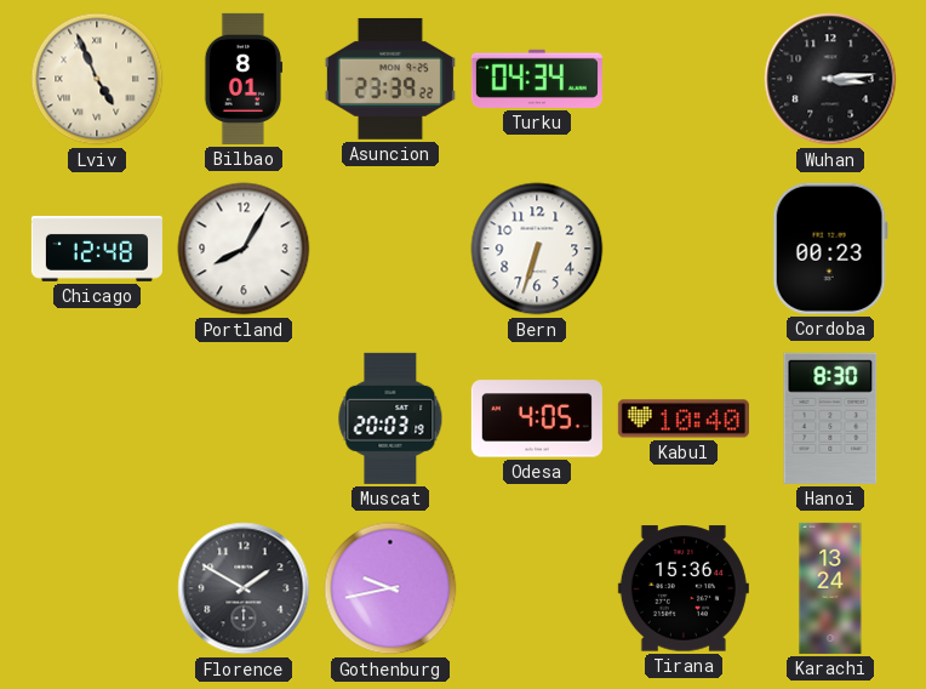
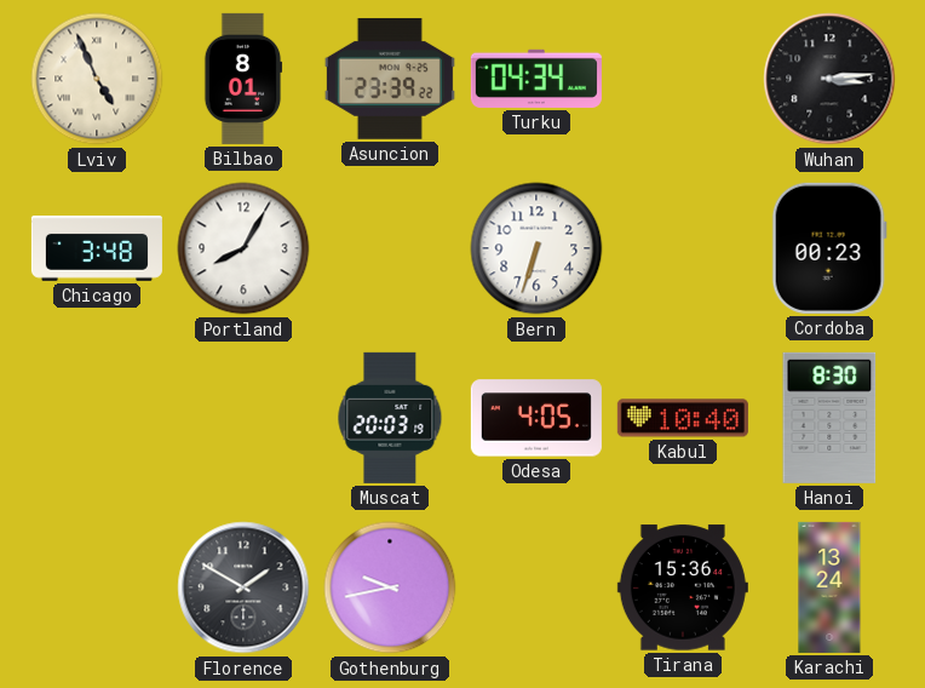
Chicago: 12:48 -> 3:48
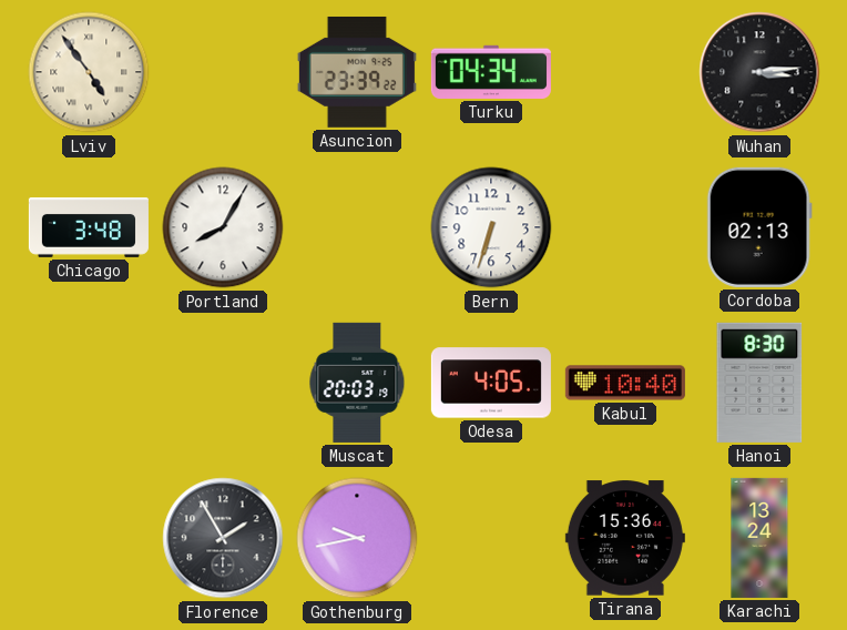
Lviv: 4:56 -> 4:54
Bilbao: 8:01 -> none
Cordoba: 00:23 -> 02:13
Florence: 1:50 -> 1:55
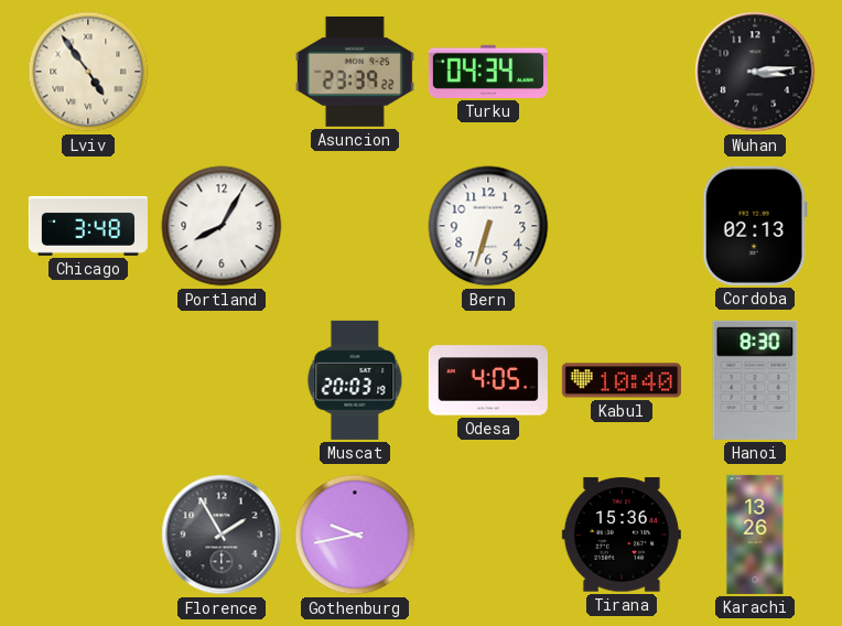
Karachi: 13:24 -> 13:26
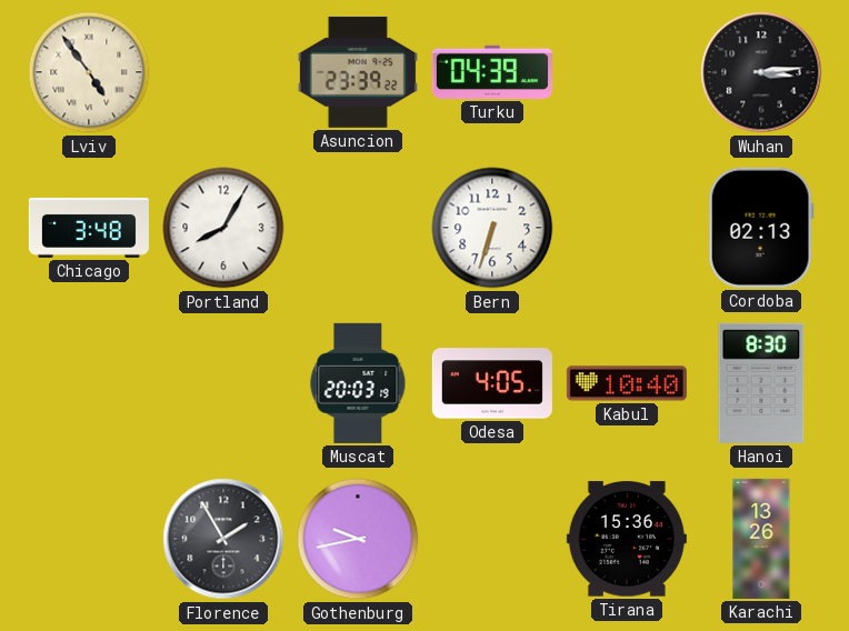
Turku: 04:34 -> 04:39
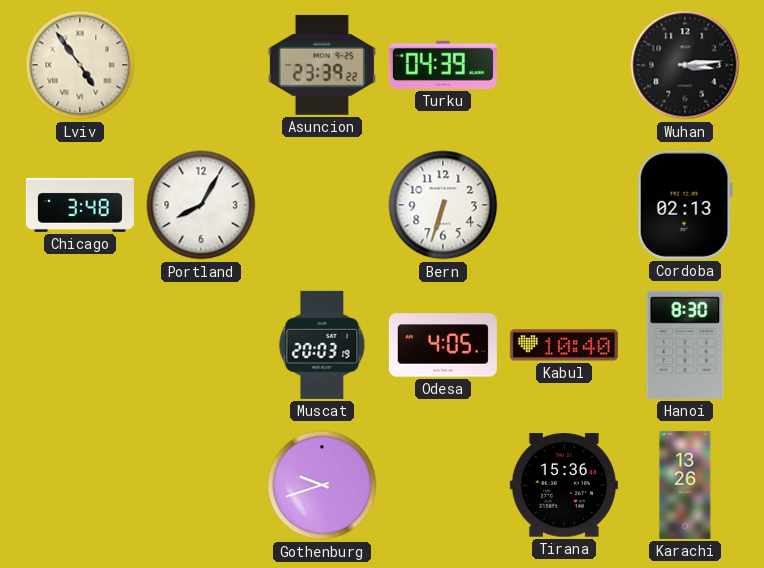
Florence: 1:55 -> none
Gothenburg: 9:43 -> 9:42
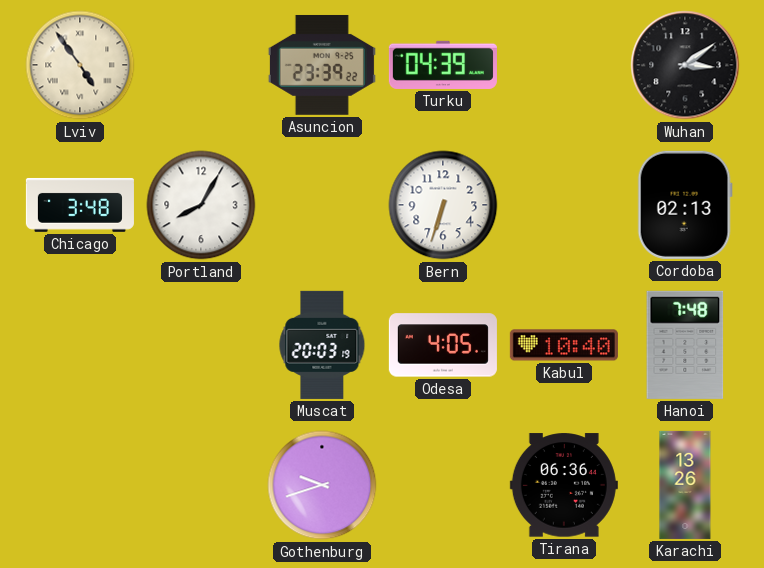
Wuhan: 3:14 -> 3:09
Hanoi: 8:30 -> 7:48
Tirana: 15:36 -> 06:36
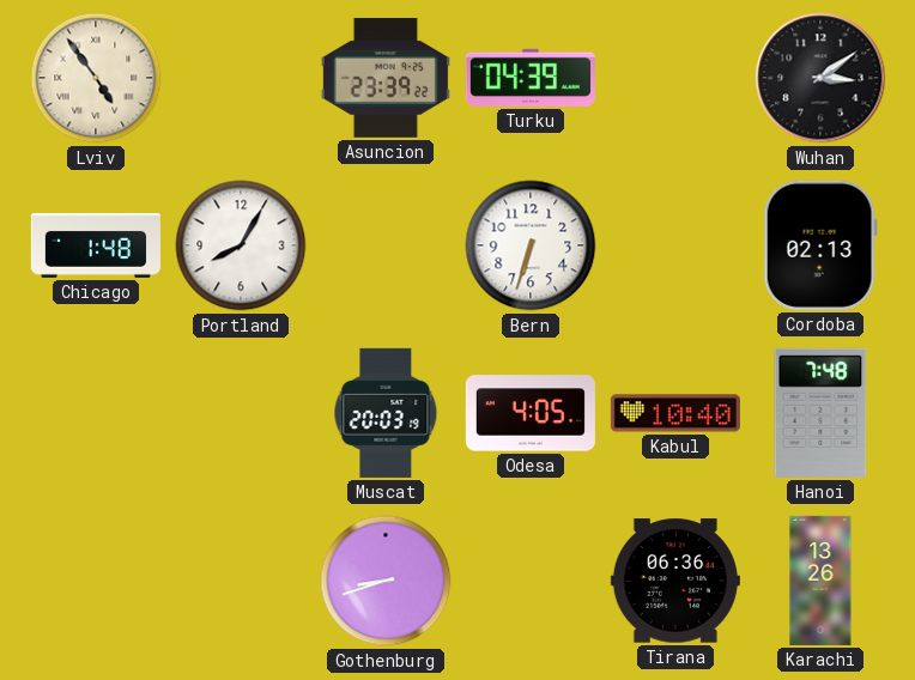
Chicago: 3:48 -> 1:48
Gothenburg: 9:42 -> 8:42
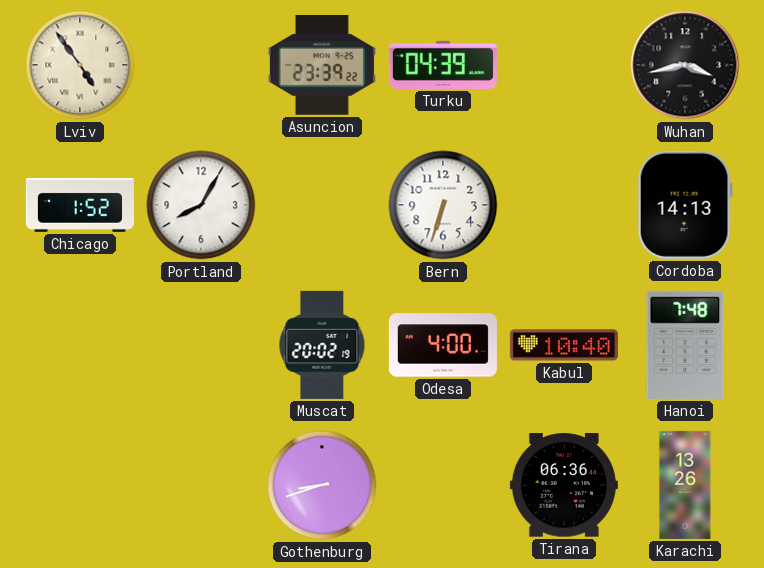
Wuhan: 3:09 -> 3:43
Chicago: 1:48 -> 1:52
Cordoba: 02:13 -> 14:13
Muscat: 20:03 -> 20:02
Odesa: 4:05 -> 4:00
